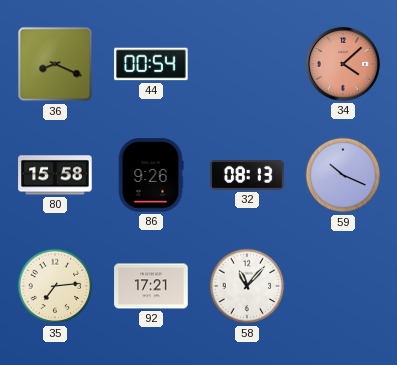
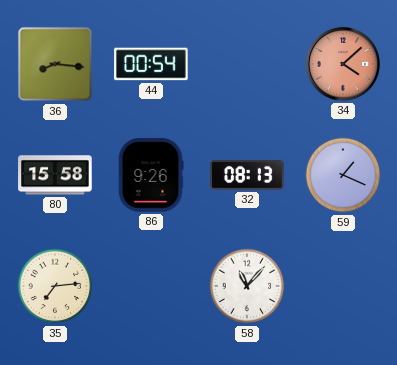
36: 8:19 -> 8:16
59: 10:19 -> 1:19
92: 17:21 -> none
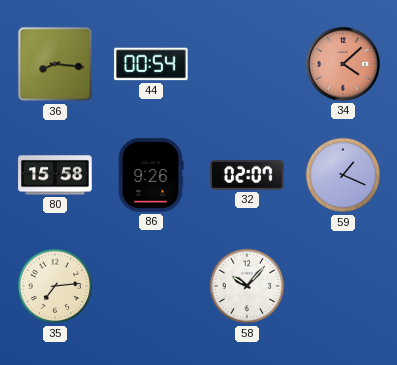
32: 08:13 -> 02:07
58: 11:07 -> 10:07
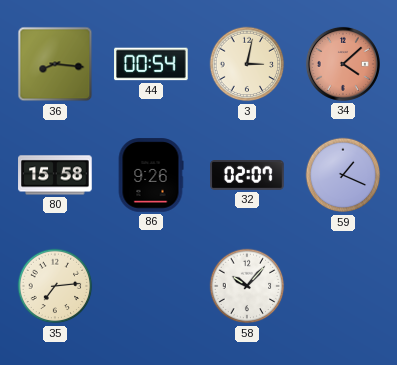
3: none -> 3:02
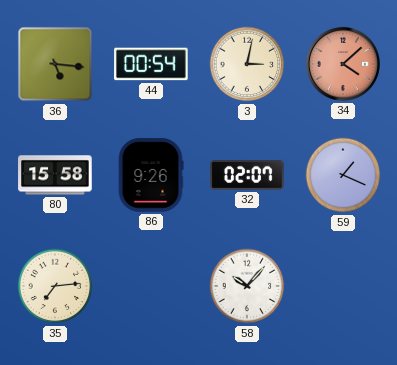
36: 8:16 -> 5:16
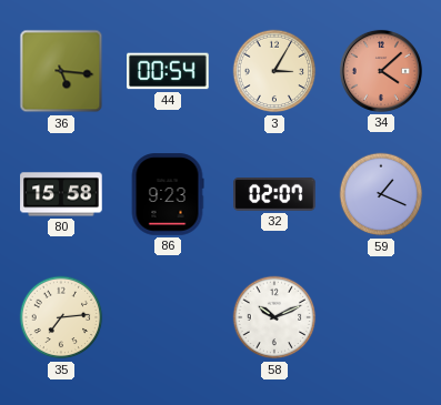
3: 3:02 -> 3:05
86: 9:26 -> 9:23
58: 10:07 -> 10:11
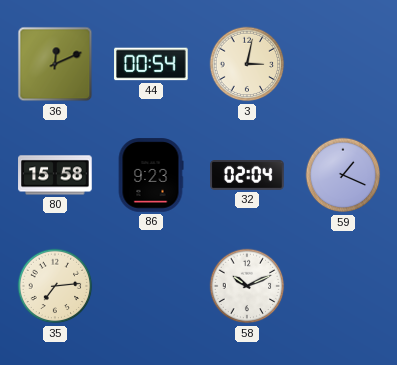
36: 5:16 -> 12:11
3: 3:05 -> 3:02
34: 4:08 -> none
32: 02:07 -> 02:04
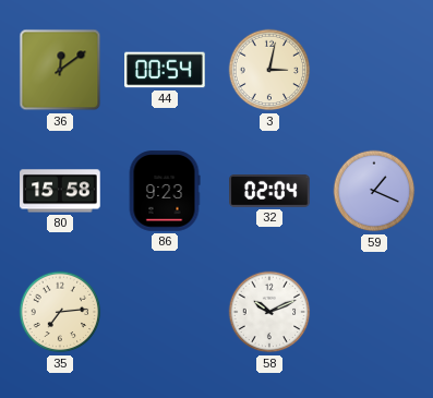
36: 12:11 -> 12:09
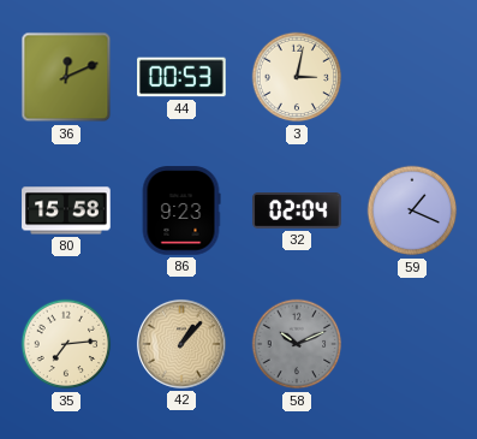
36: 12:09 -> 12:11
44: 00:54 -> 00:53
42: none -> 1:07
58 dial: white -> grey
